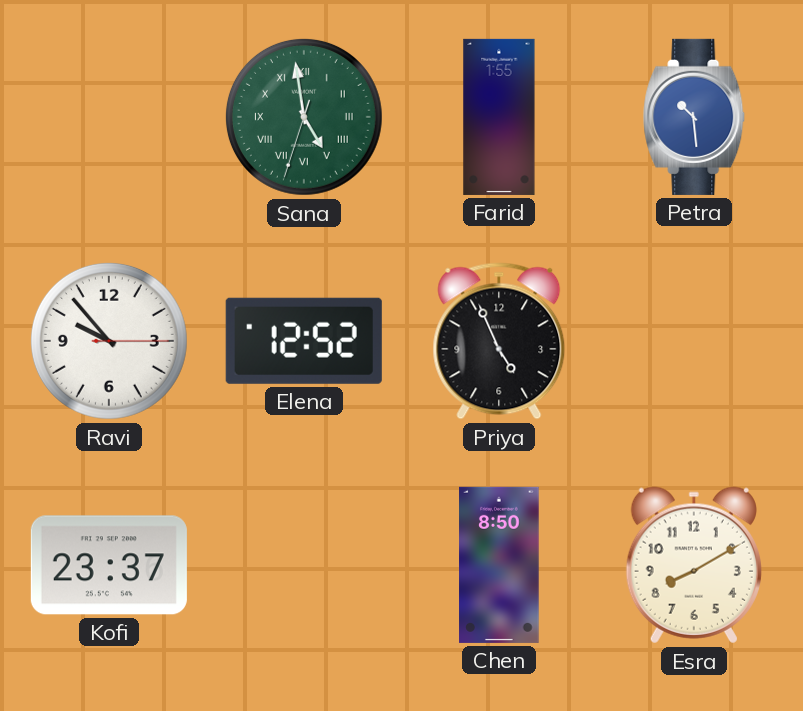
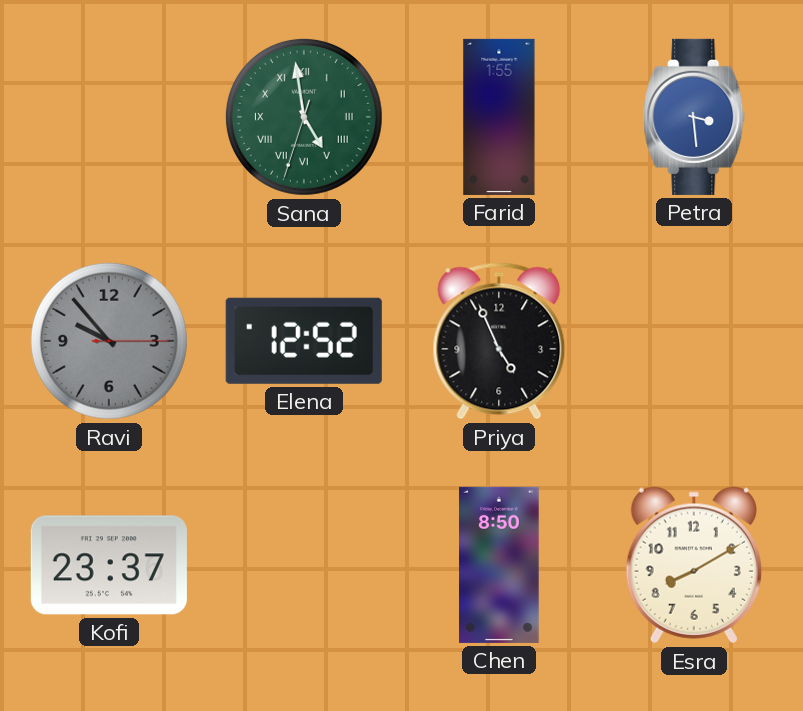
Petra: 10:29 -> 3:29
Ravi dial: white -> grey
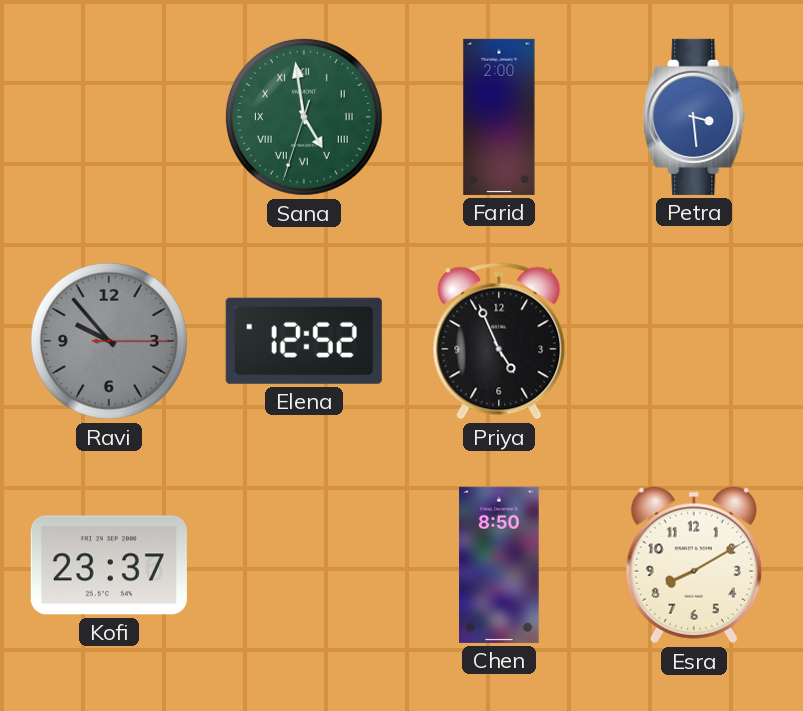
Farid: 1:55 -> 2:00
